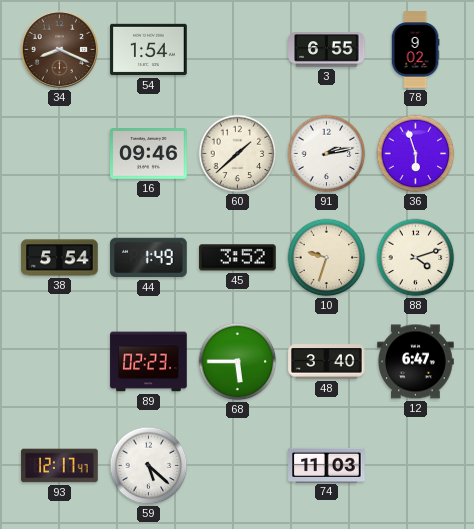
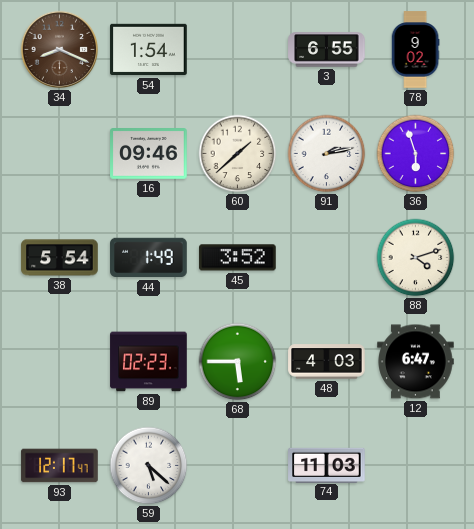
10: 9:33 -> none
48: 3:40 -> 4:03
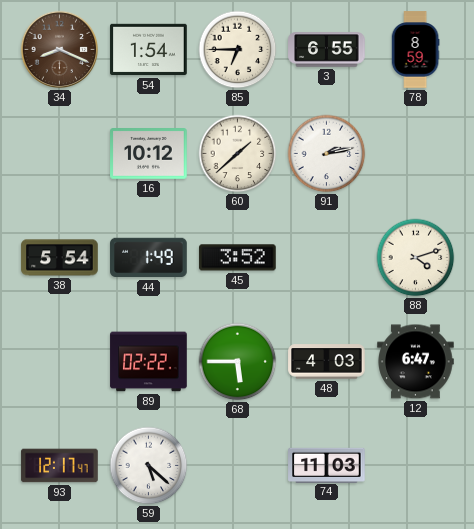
85: none -> 6:45
78: 9:02 -> 8:59
16: 09:46 -> 10:12
36: 5:57 -> none
89: 02:23 -> 02:22
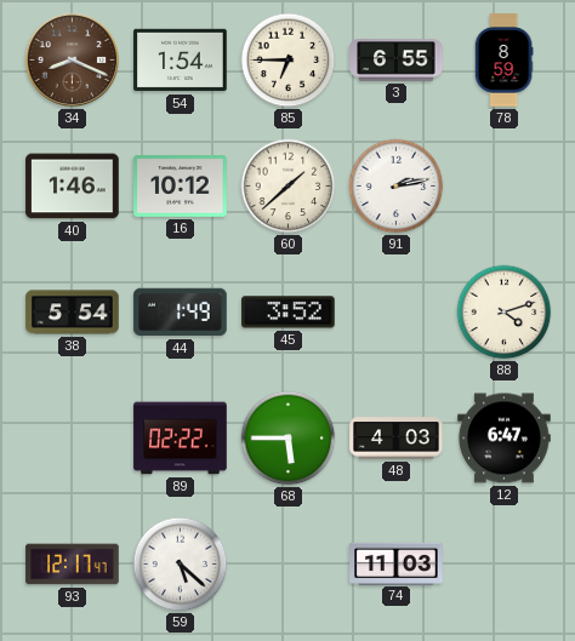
40: none -> 1:46
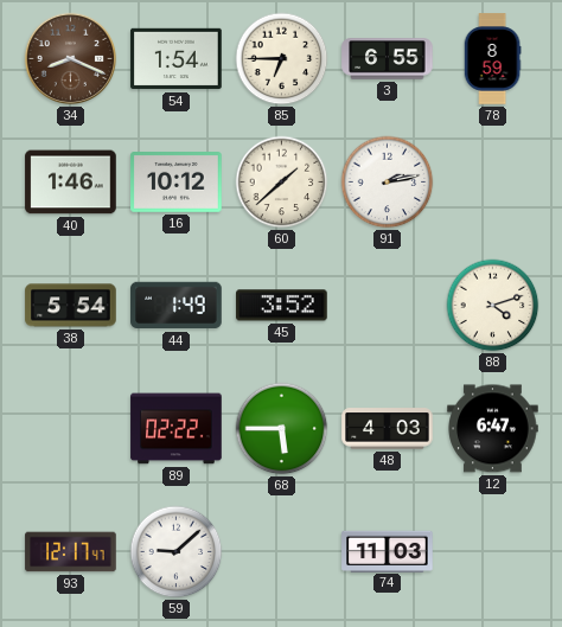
59: 5:22 -> 9:08
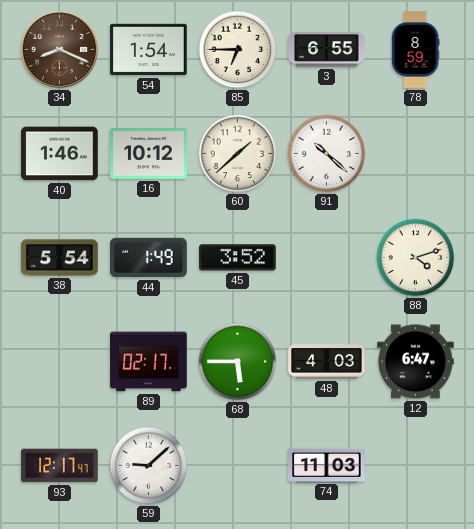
91: 2:13 -> 10:22
89: 02:22 -> 02:17
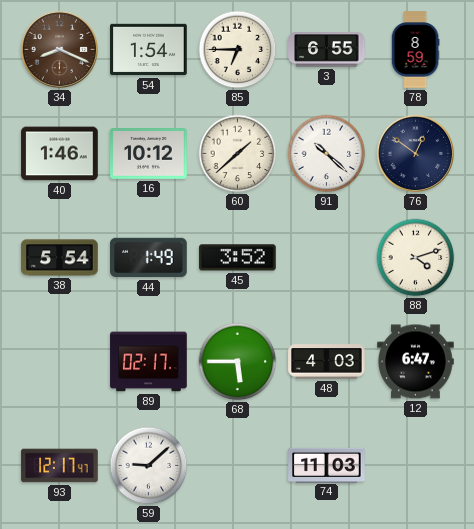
76: none -> 12:51
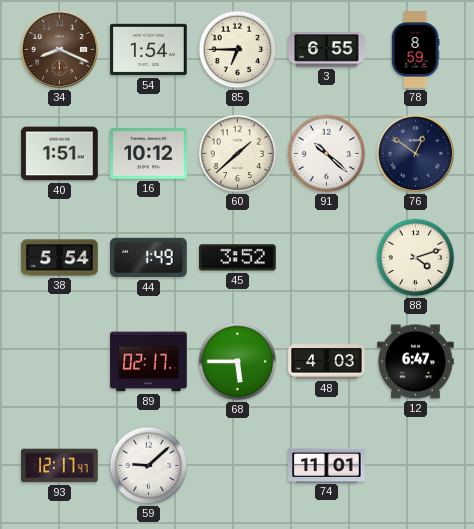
40: 1:46 -> 1:51
74: 11:03 -> 11:01
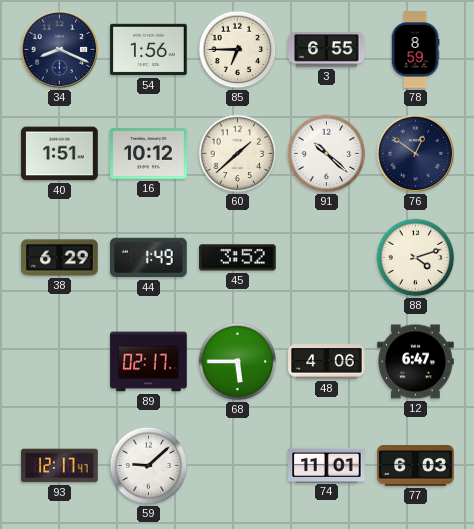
34 dial: brown -> navy
54: 1:54 -> 1:56
38: 5:54 -> 6:29
48: 4:03 -> 4:06
77: none -> 6:03
